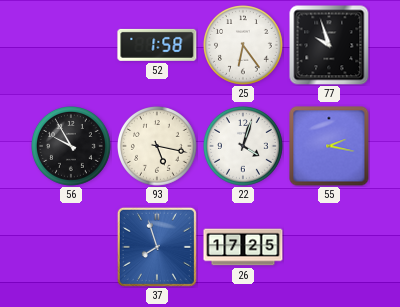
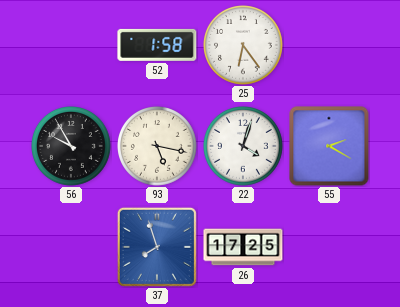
77: 9:57 -> none
55: 2:17 -> 2:20
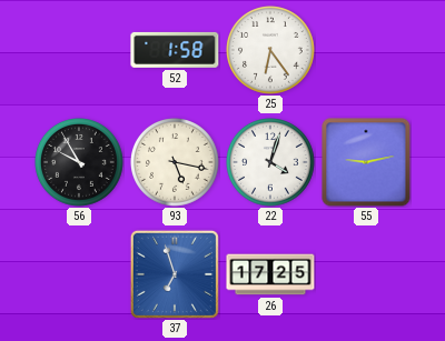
55: 2:20 -> 9:13
37: 7:57 -> 6:57
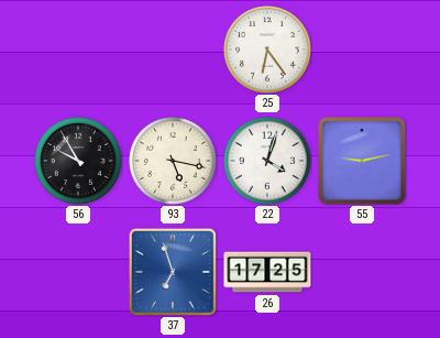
52: 1:58 -> none
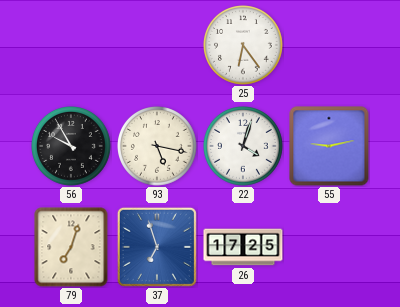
79: none -> 7:03
